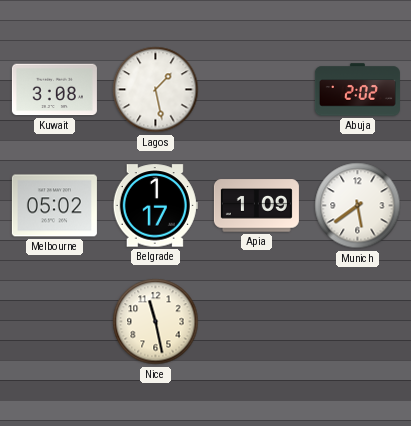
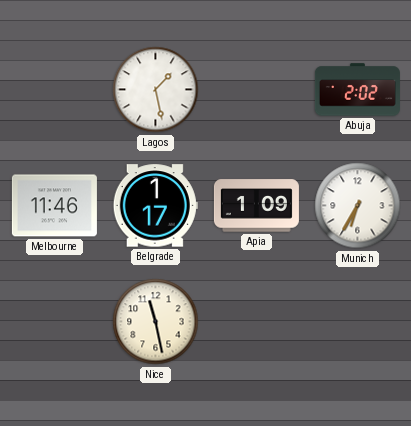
Kuwait: 3:08 -> none
Melbourne: 05:02 -> 11:46
Munich: 5:39 -> 6:35
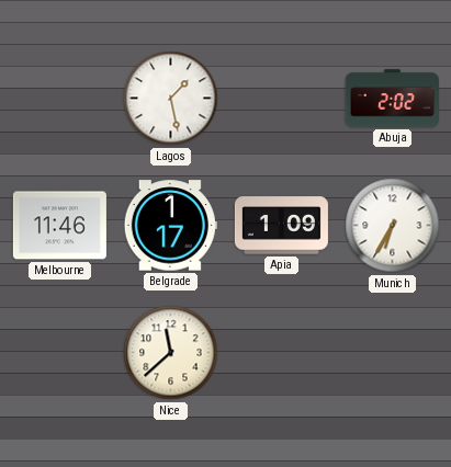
Nice: 11:28 -> 11:38
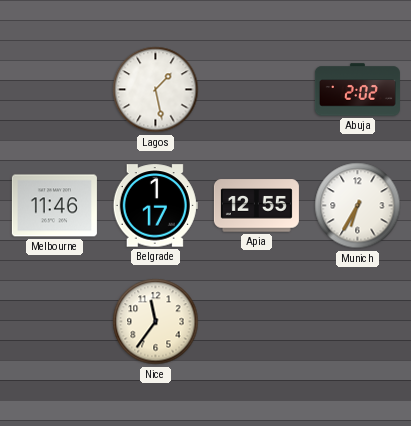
Apia: 1:09 -> 12:55
Nice: 11:38 -> 11:36
